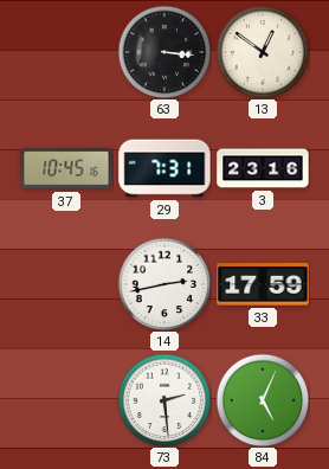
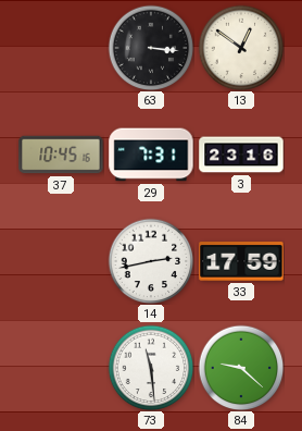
73: 2:29 -> 11:29
84: 5:04 -> 9:22
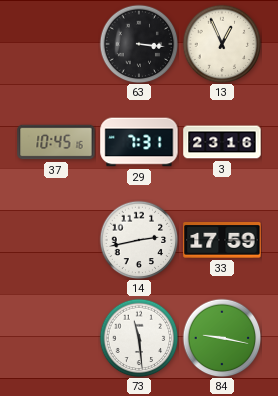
13: 12:51 -> 12:56
84: 9:22 -> 9:17
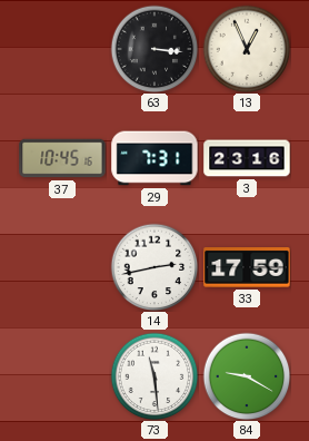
84: 9:17 -> 9:20
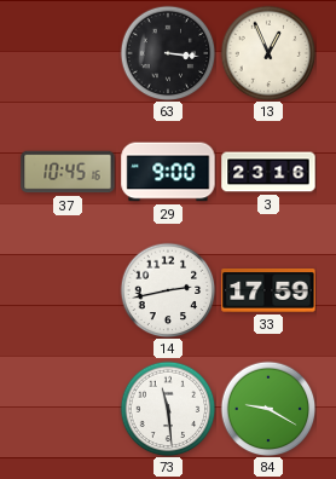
29: 7:31 -> 9:00
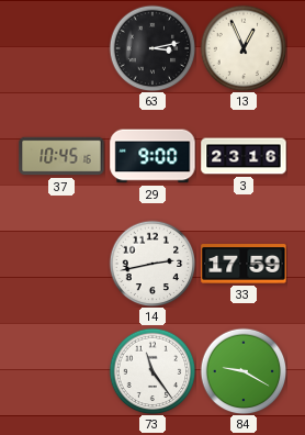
63: 3:16 -> 3:13
73: 11:29 -> 11:24
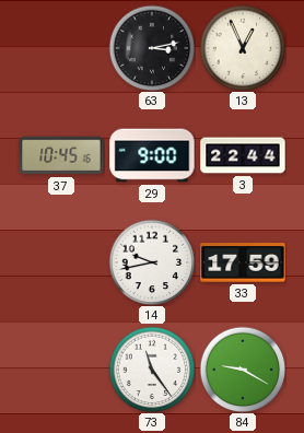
3: 23:16 -> 22:44
14: 2:43 -> 9:43
